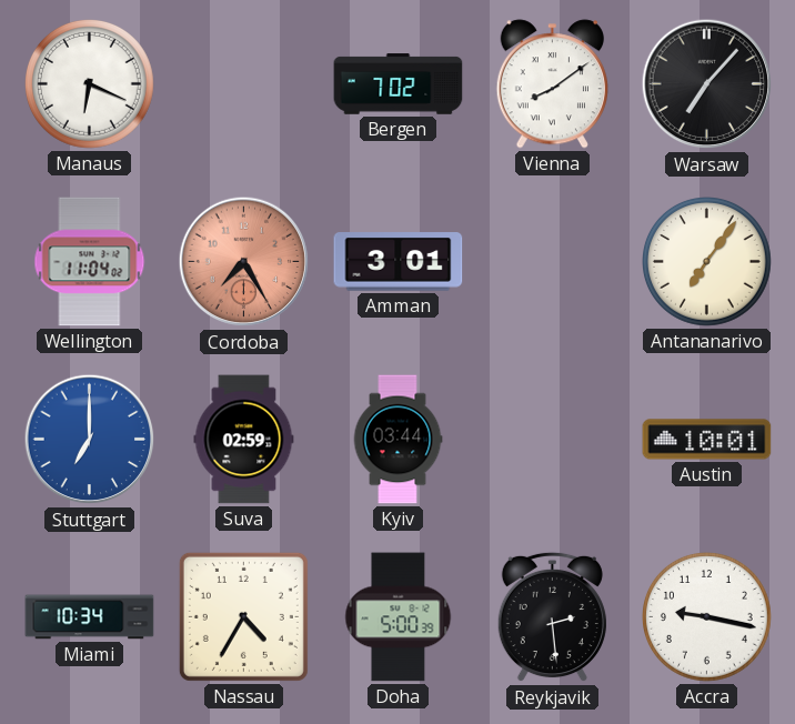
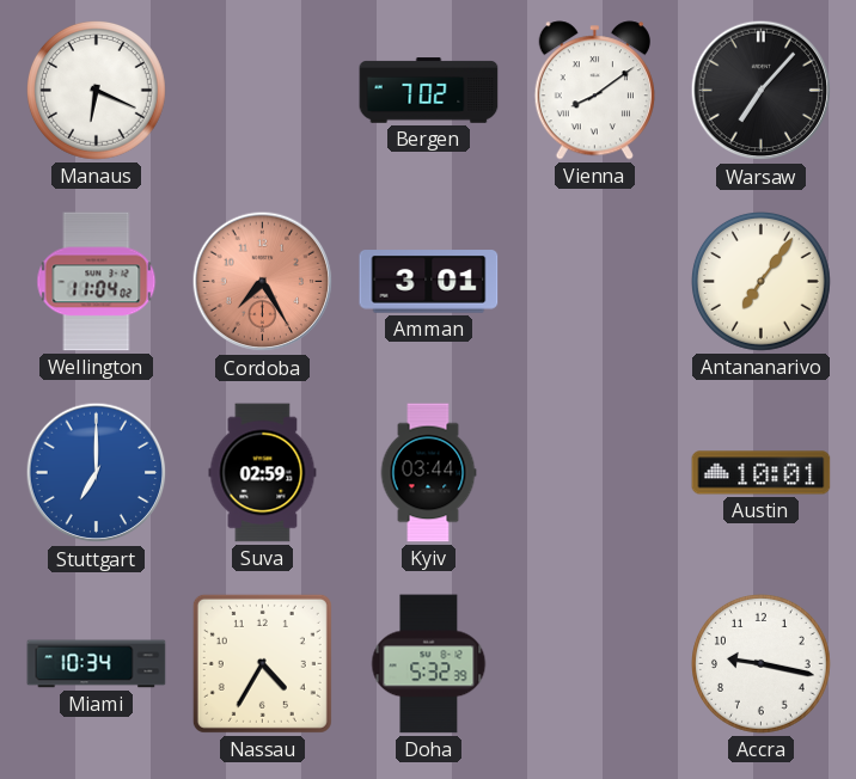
Doha: 5:00 -> 5:32
Reykjavik: 2:29 -> none
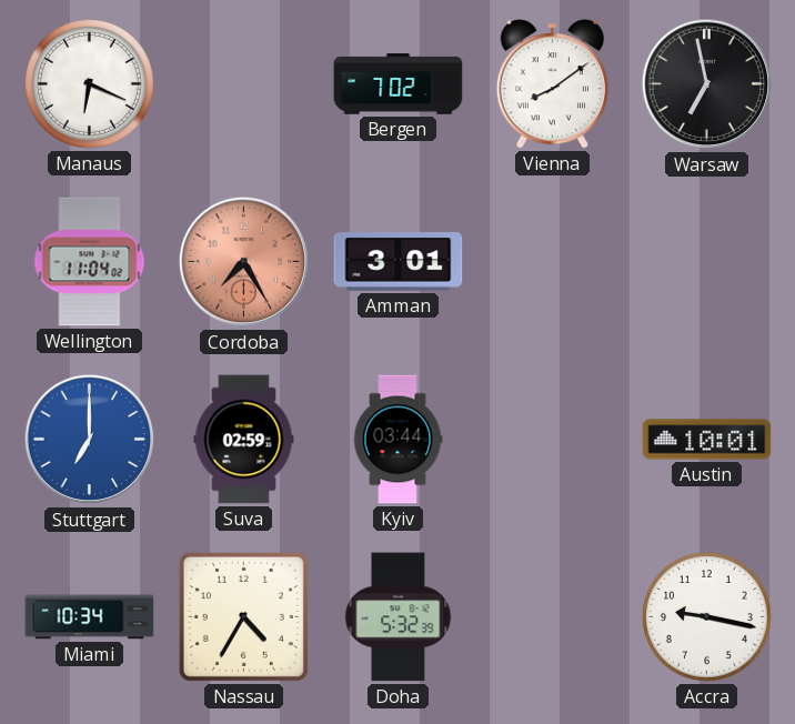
Warsaw: 7:07 -> 6:58
Antananarivo: 7:06 -> none
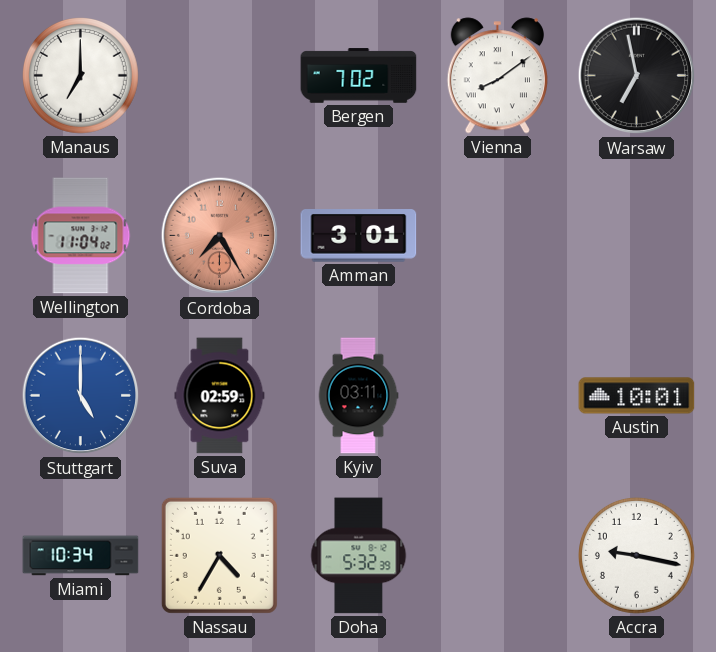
Manaus: 6:19 -> 7:00
Stuttgart: 7:00 -> 5:00
Kyiv: 03:44 -> 03:11
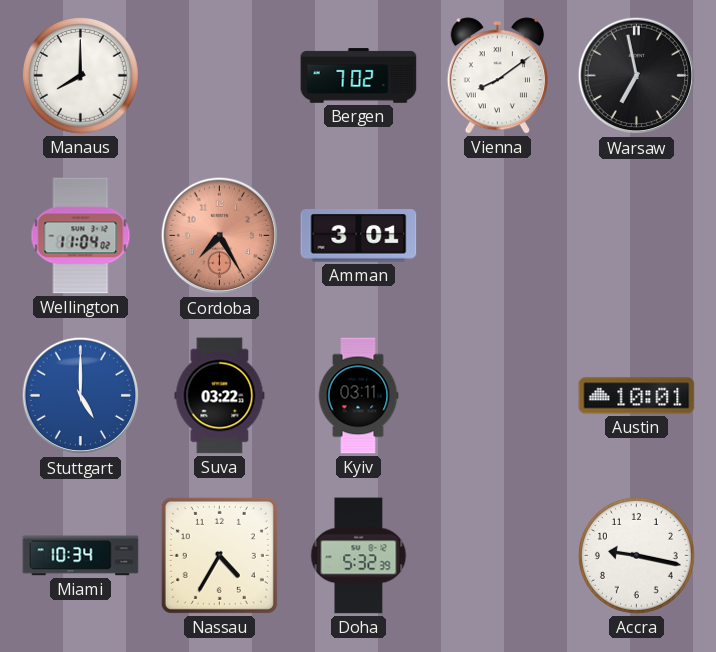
Manaus: 7:00 -> 8:00
Suva: 02:59 -> 03:22
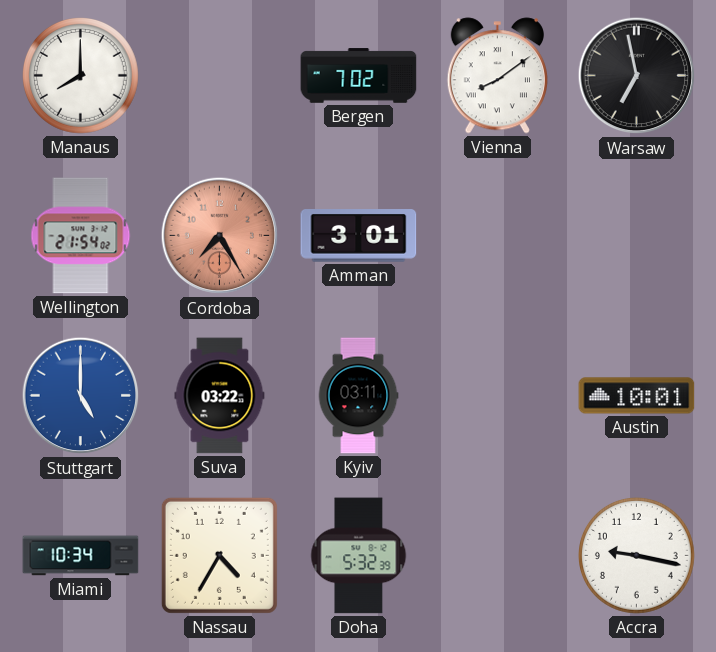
Wellington: 11:04 -> 21:54
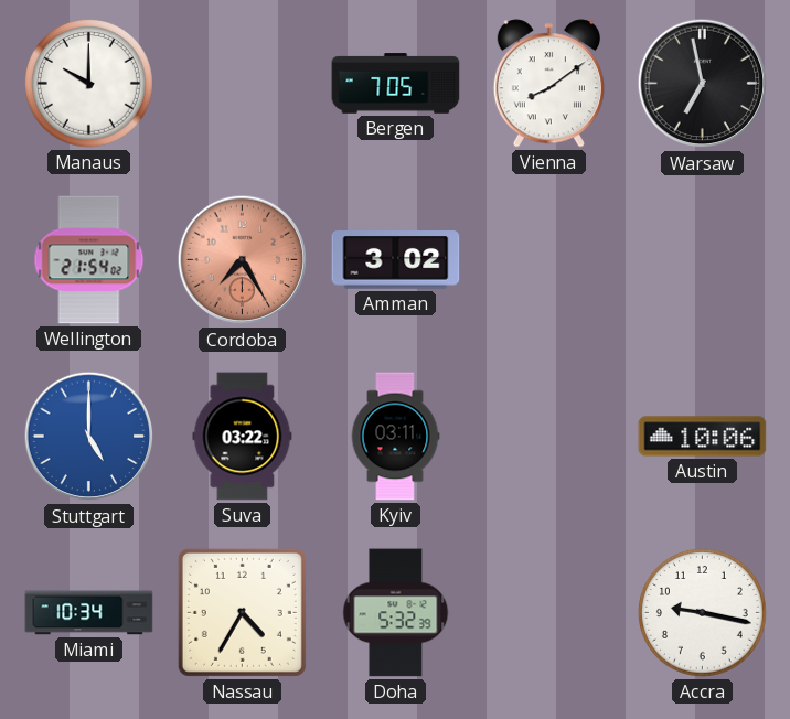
Manaus: 8:00 -> 10:00
Bergen: 7:02 -> 7:05
Amman: 3:01 -> 3:02
Austin: 10:01 -> 10:06
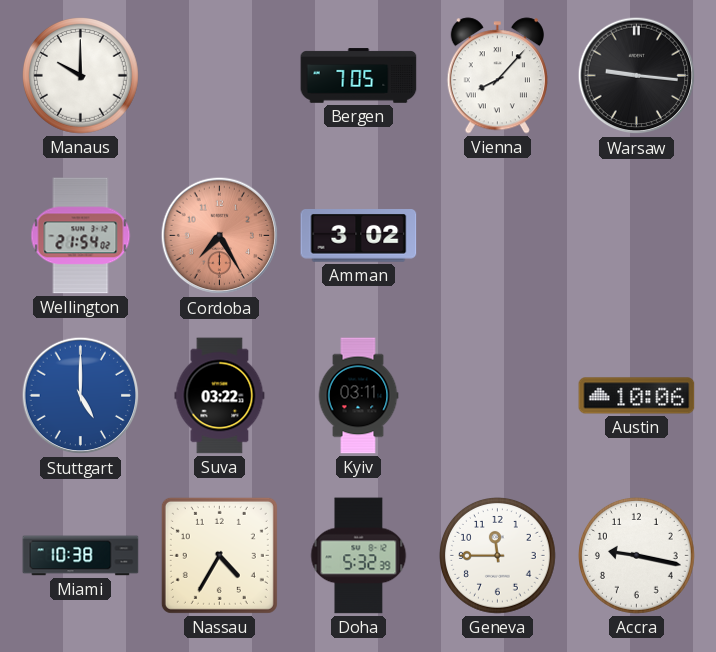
Vienna: 8:09 -> 8:07
Warsaw: 6:58 -> 9:16
Miami: 10:34 -> 10:38
Geneva: none -> 11:45
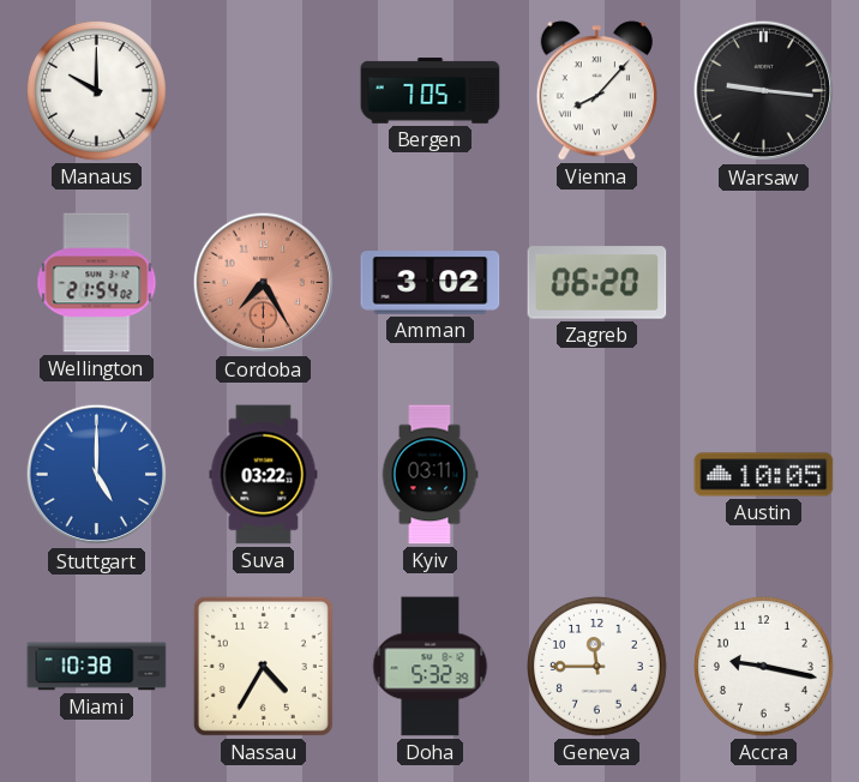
Zagreb: none -> 06:20
Austin: 10:06 -> 10:05
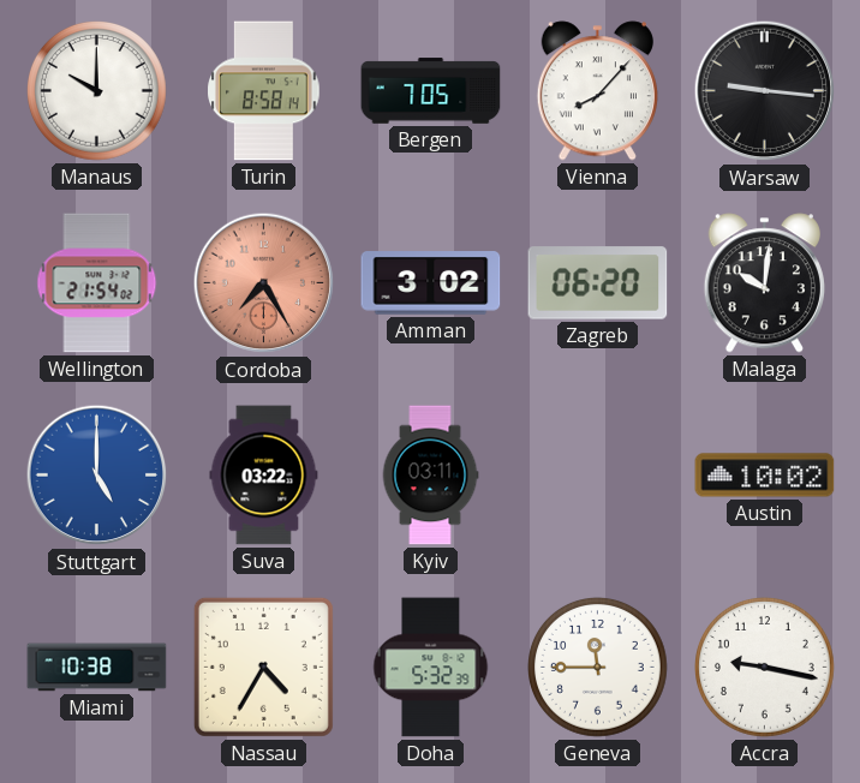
Turin: none -> 8:58
Malaga: none -> 10:01
Austin: 10:05 -> 10:02
